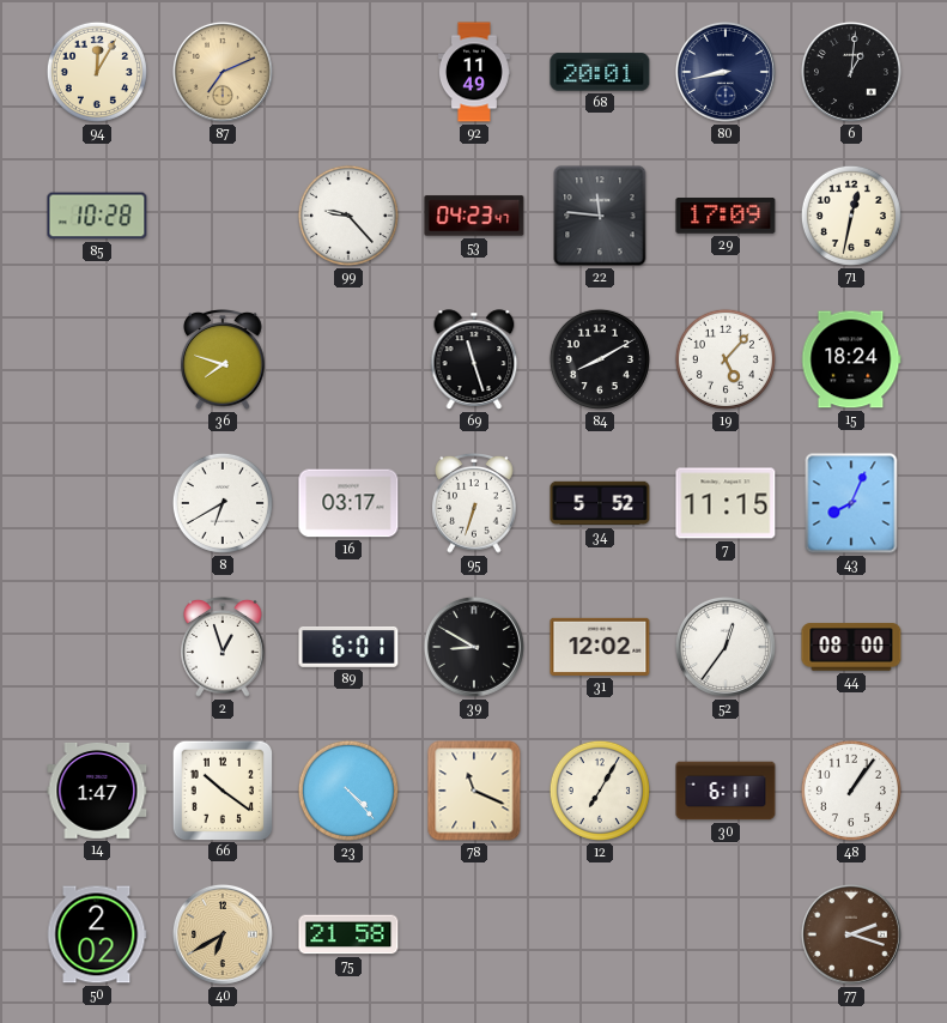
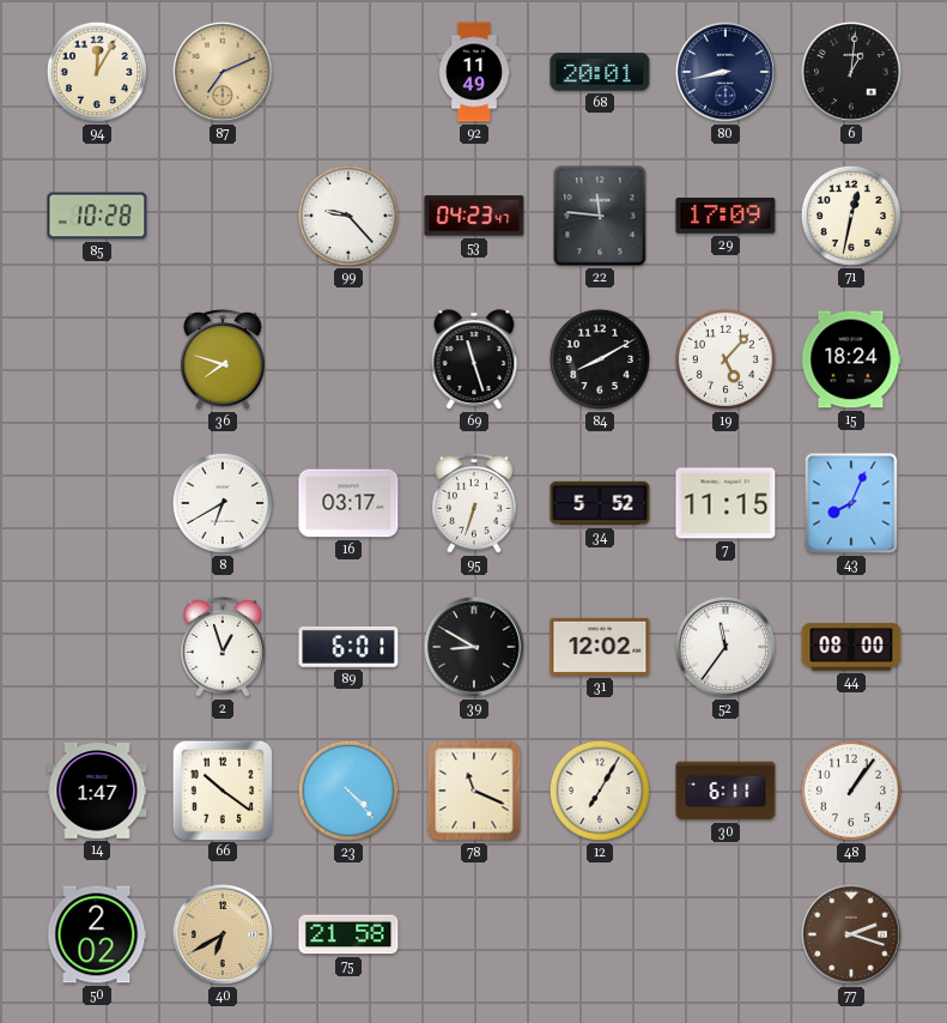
52: 12:36 -> 11:36
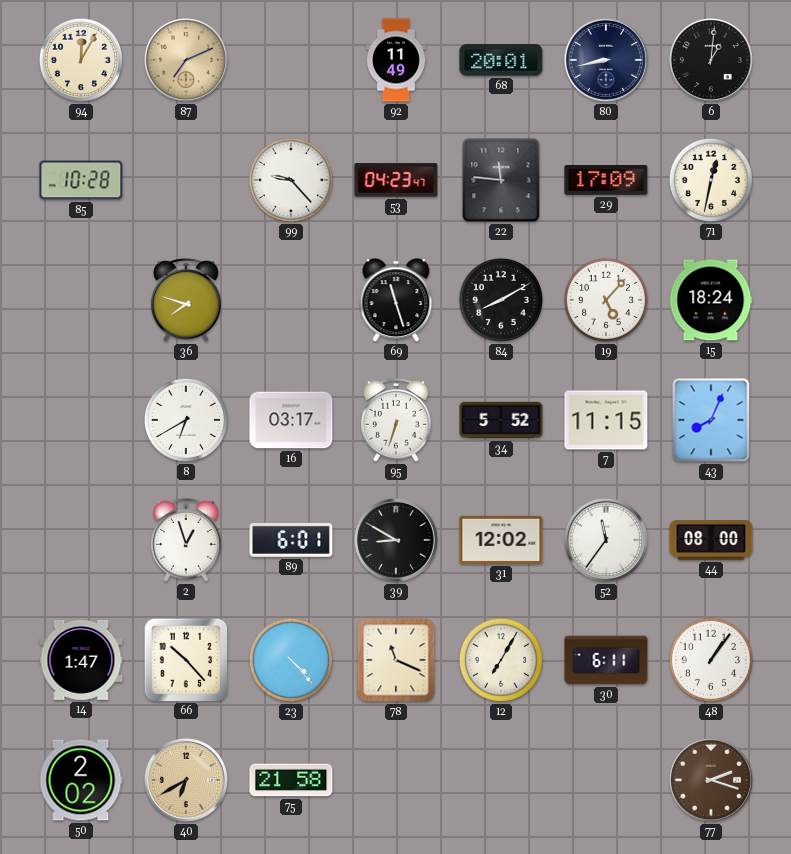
66: 10:21 -> 10:23
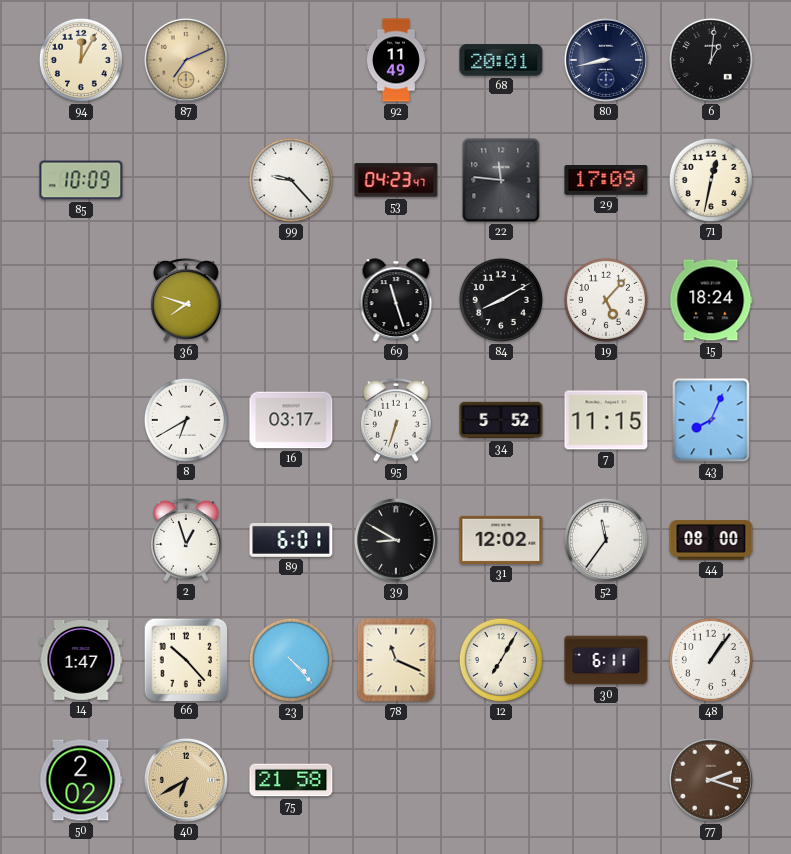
85: 10:28 -> 10:09
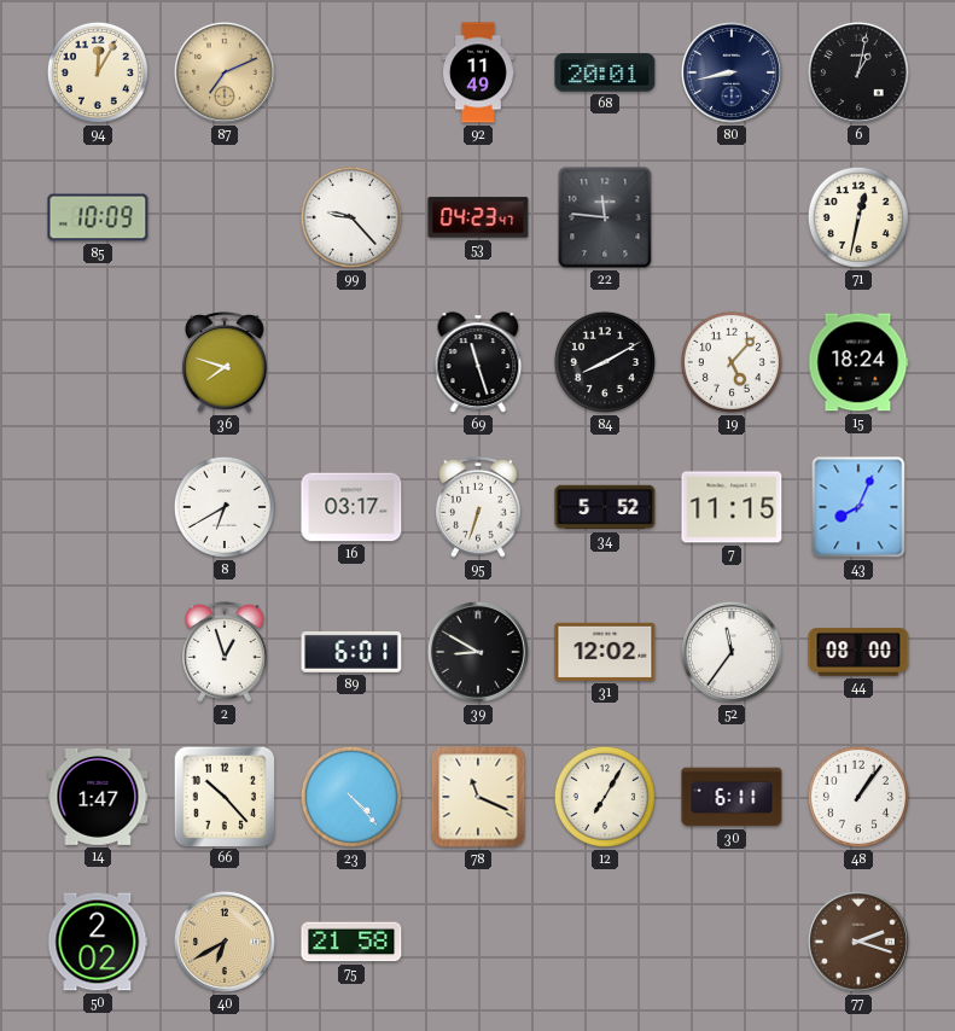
6: 1:01 -> 1:02
29: 17:09 -> none
